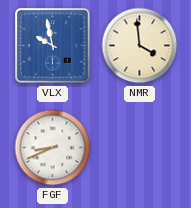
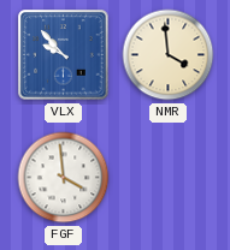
VLX: 9:58 -> 9:53
FGF: 8:41 -> 3:59
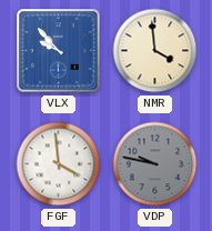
VDP: none -> 9:47
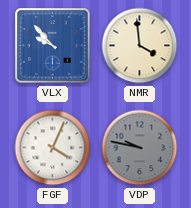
FGF: 3:59 -> 4:04
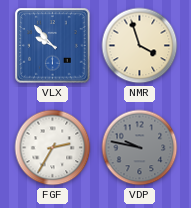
NMR: 3:59 -> 3:57
FGF: 4:04 -> 2:35
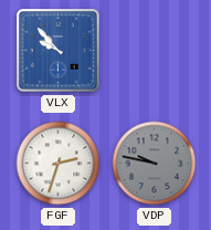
NMR: 3:57 -> none
FGF: 2:35 -> 2:33
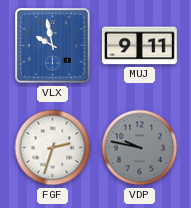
VLX: 9:53 -> 9:58
MUJ: none -> 9:11
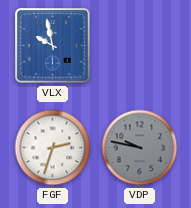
MUJ: 9:11 -> none
